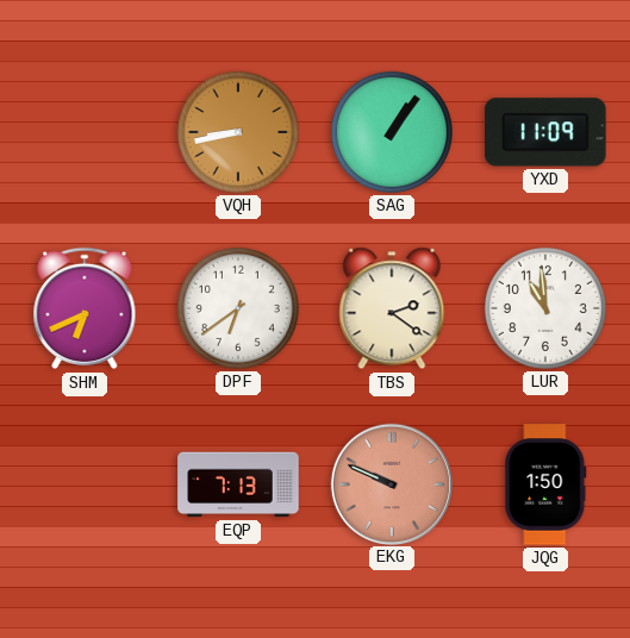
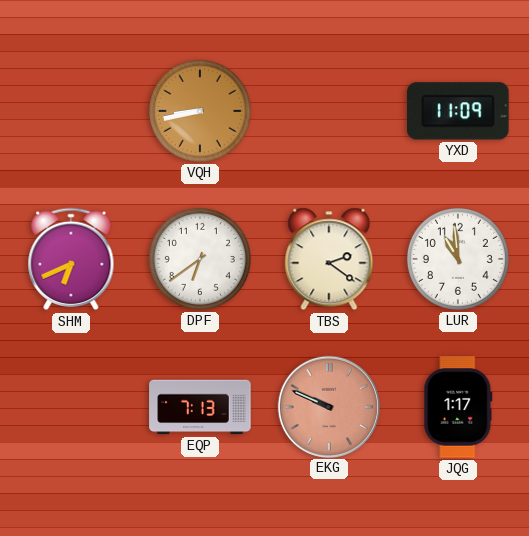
SAG: 1:06 -> none
JQG: 1:50 -> 1:17
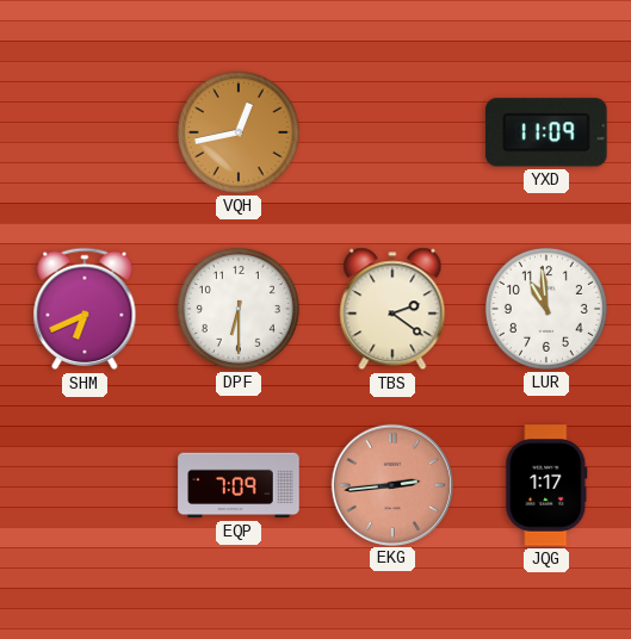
VQH: 8:43 -> 12:43
DPF: 6:39 -> 6:30
EQP: 7:13 -> 7:09
EKG: 9:49 -> 2:44
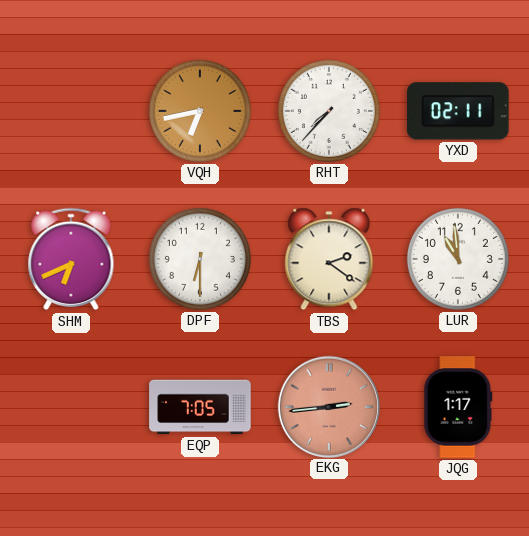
VQH: 12:43 -> 6:43
RHT: none -> 7:37
YXD: 11:09 -> 02:11
EQP: 7:09 -> 7:05
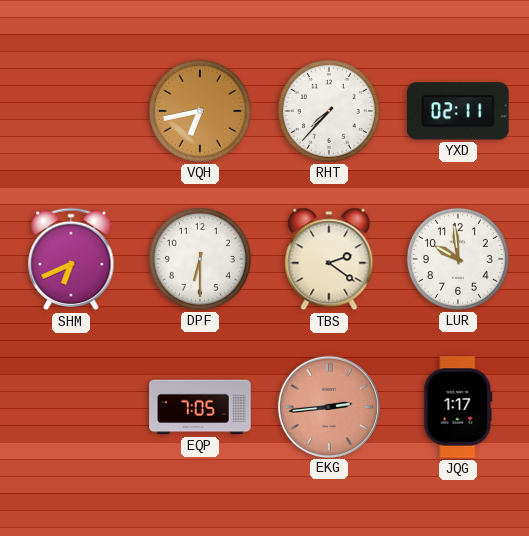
LUR: 10:59 -> 9:59
